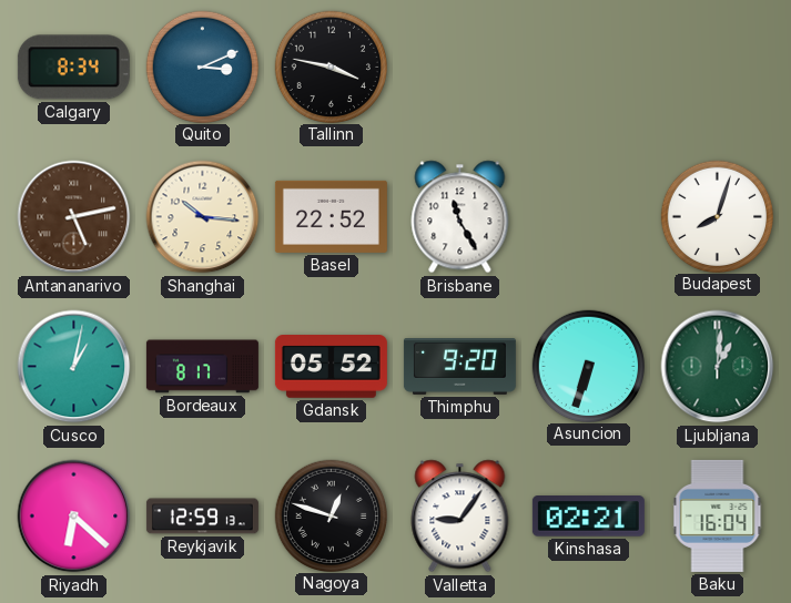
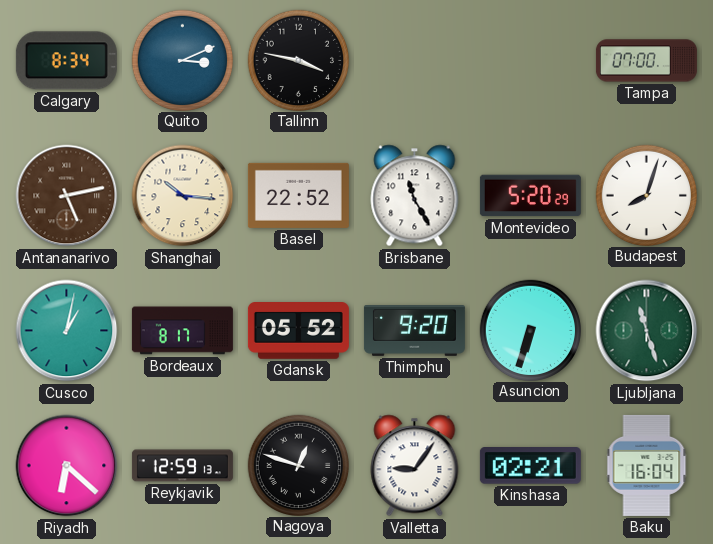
Tampa: none -> 07:00
Montevideo: none -> 5:20
Ljubljana: 1:01 -> 11:27
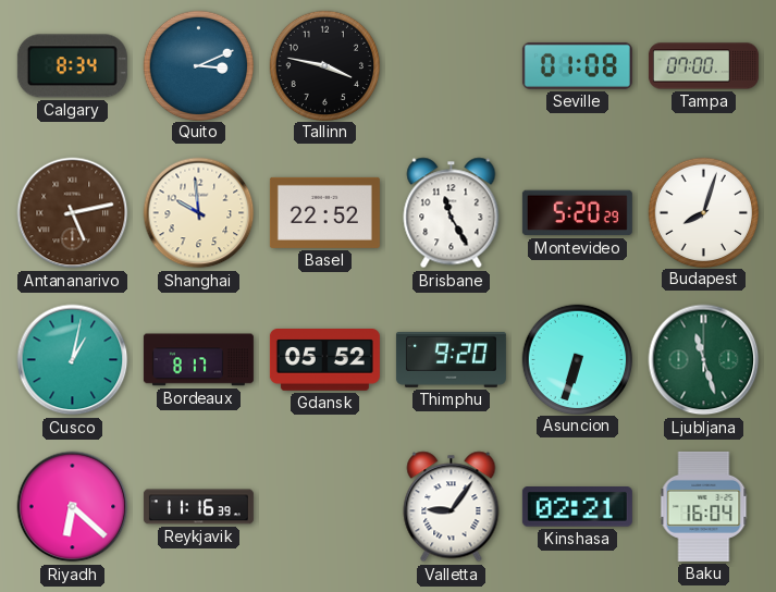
Seville: none -> 01:08
Shanghai: 10:16 -> 9:59
Reykjavik: 12:59 -> 11:16
Nagoya: 12:48 -> none
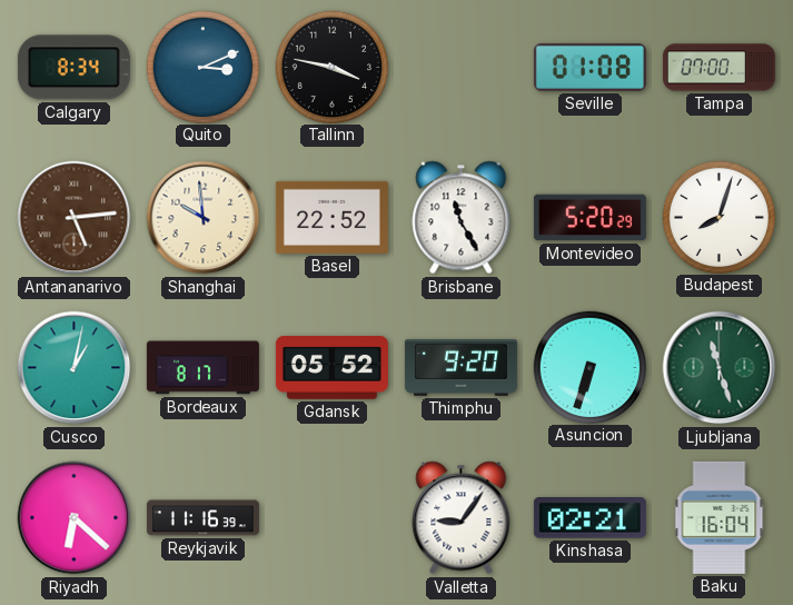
Antananarivo: 5:13 -> 5:14
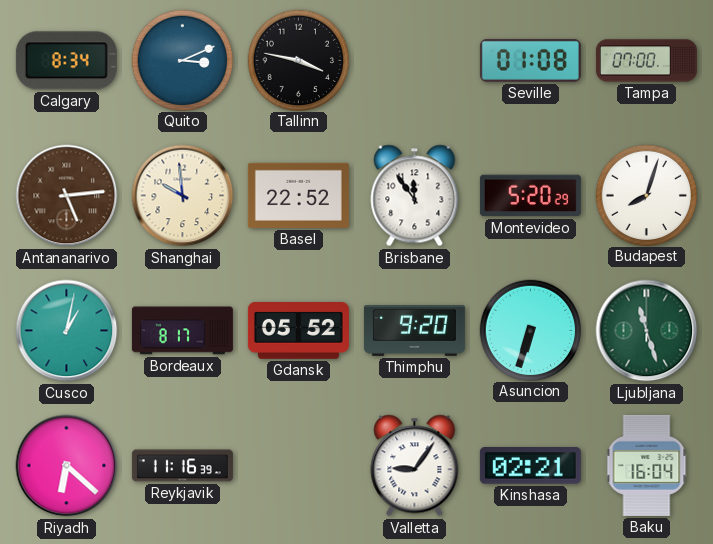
Brisbane: 11:25 -> 11:54
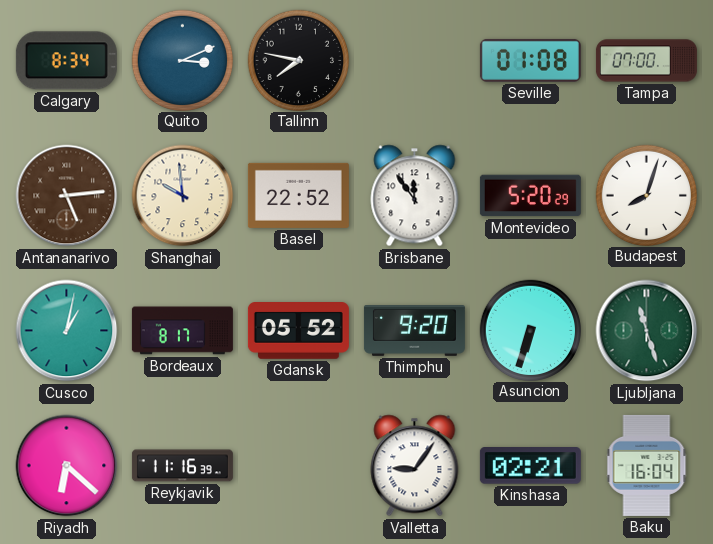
Tallinn: 3:47 -> 7:47
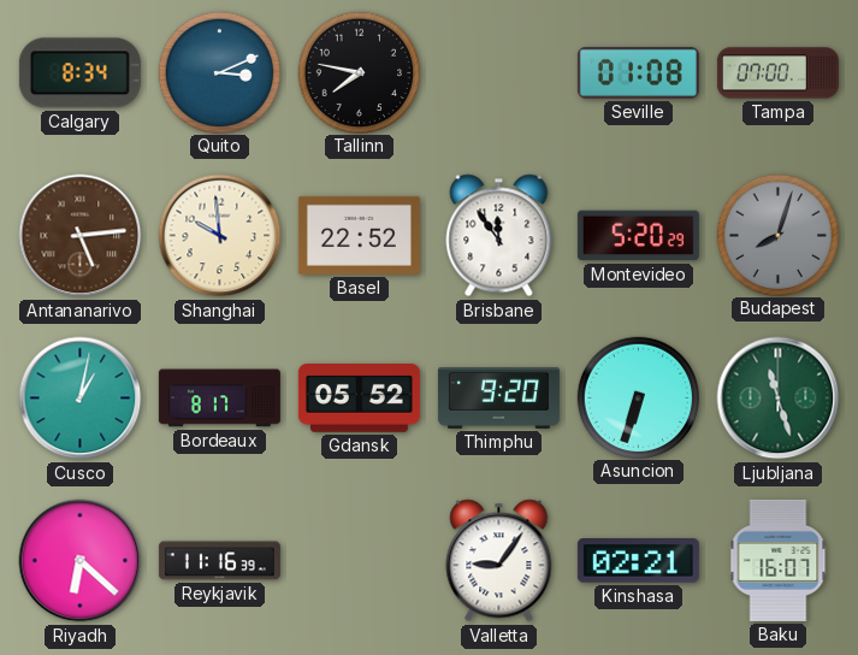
Budapest dial: white -> grey
Baku: 16:04 -> 16:07
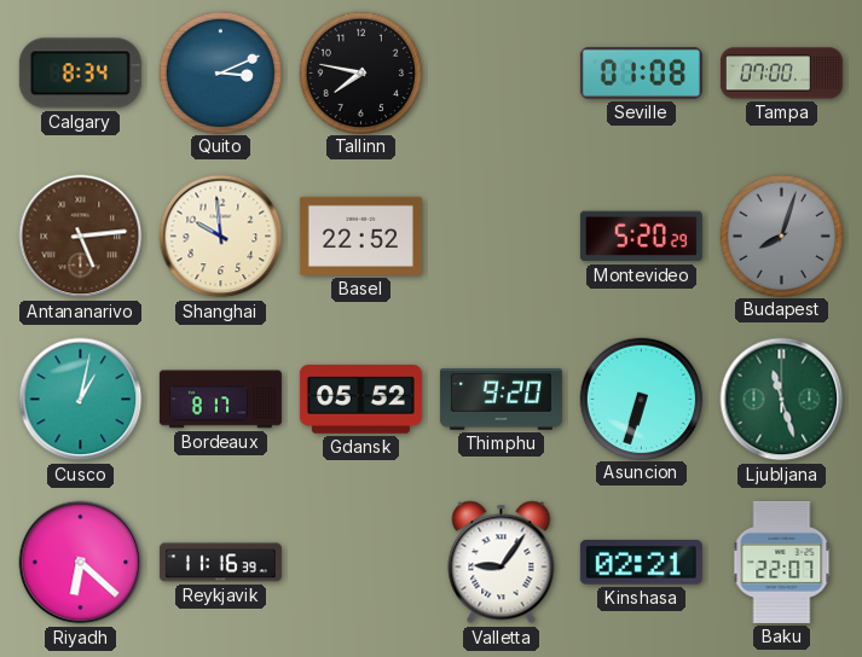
Brisbane: 11:54 -> none
Baku: 16:07 -> 22:07
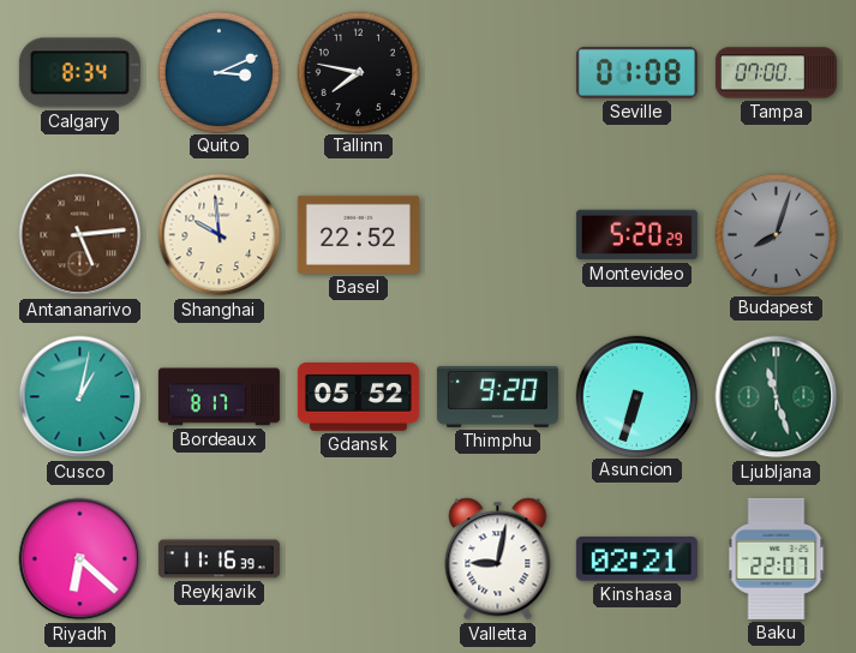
Valletta: 9:06 -> 9:02
